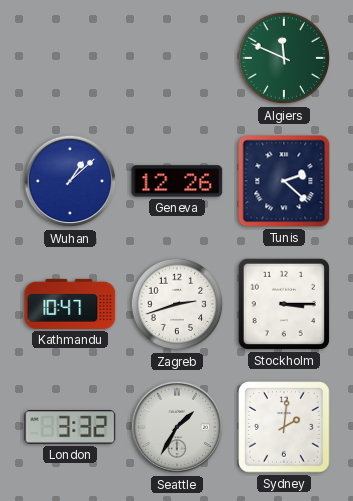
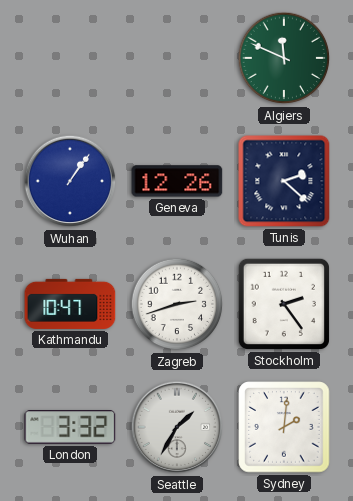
Wuhan: 1:08 -> 1:06
Stockholm: 3:15 -> 2:24
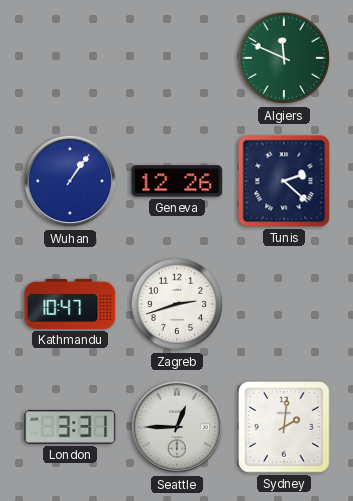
Stockholm: 2:24 -> none
London: 3:32 -> 3:31
Seattle: 1:35 -> 12:45
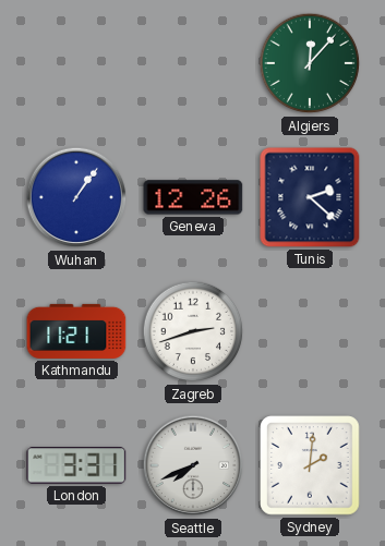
Algiers: 11:49 -> 12:07
Kathmandu: 10:47 -> 11:21
Seattle: 12:45 -> 7:41
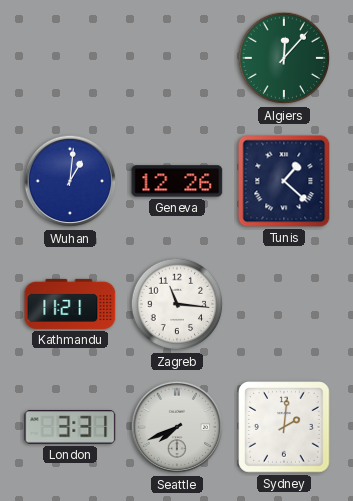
Wuhan: 1:06 -> 1:01
Tunis: 2:22 -> 1:22
Zagreb: 2:42 -> 11:16
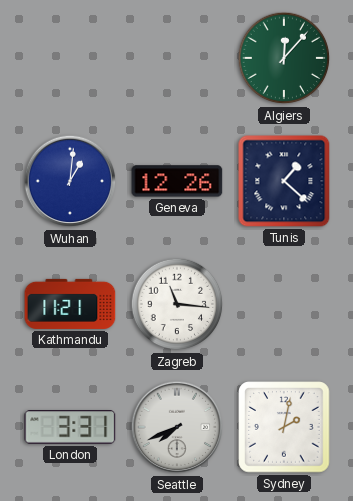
Sydney: 2:01 -> 2:02
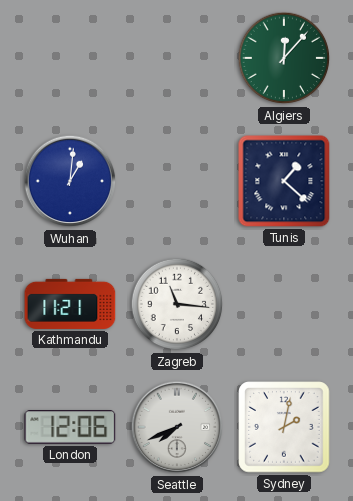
Geneva: 12:26 -> none
London: 3:31 -> 12:06
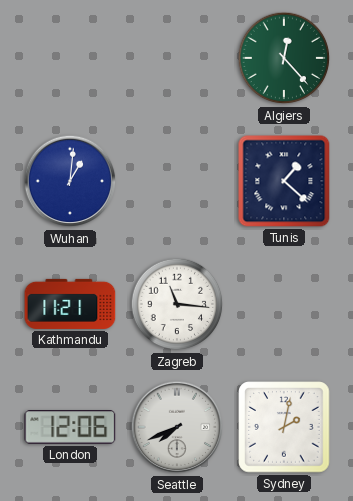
Algiers: 12:07 -> 12:23
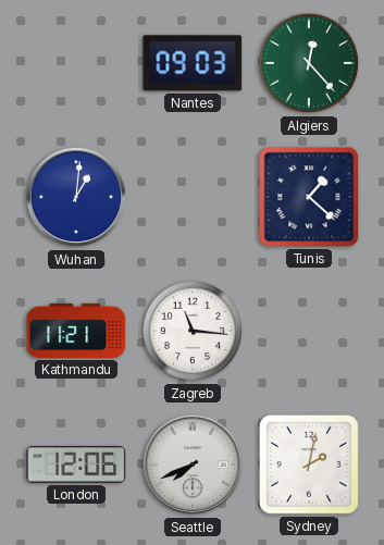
Nantes: none -> 09:03
